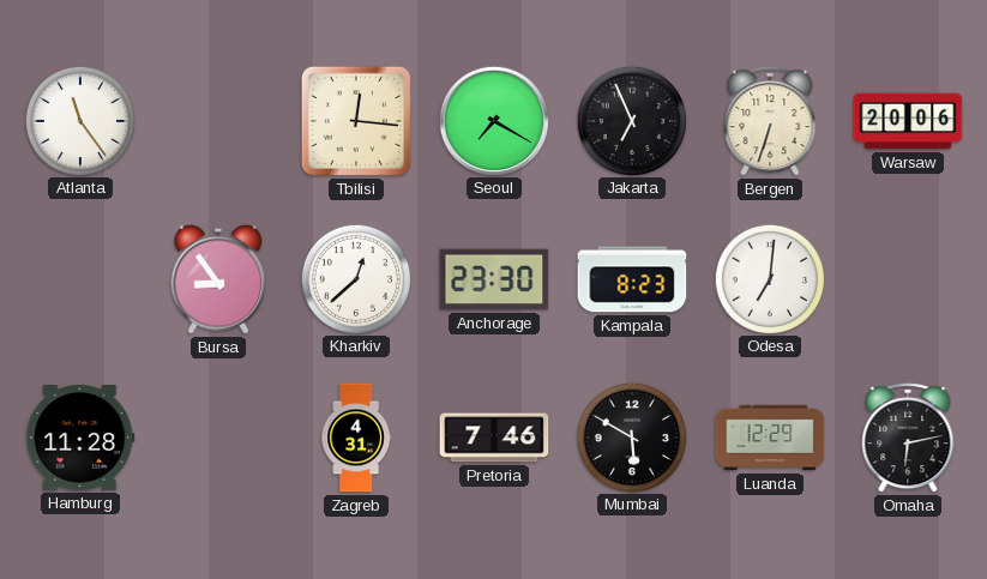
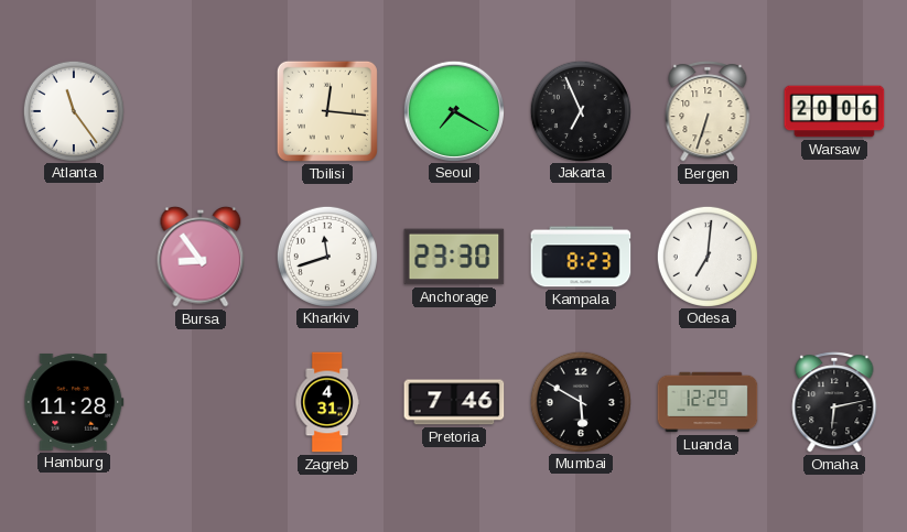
Kharkiv: 12:38 -> 11:42
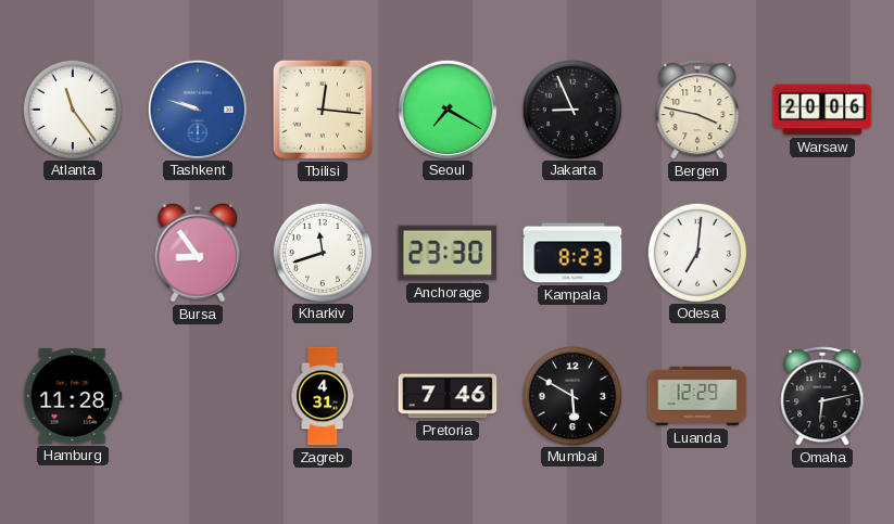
Tashkent: none -> 9:48
Jakarta: 6:56 -> 8:56
Bergen: 6:33 -> 3:47
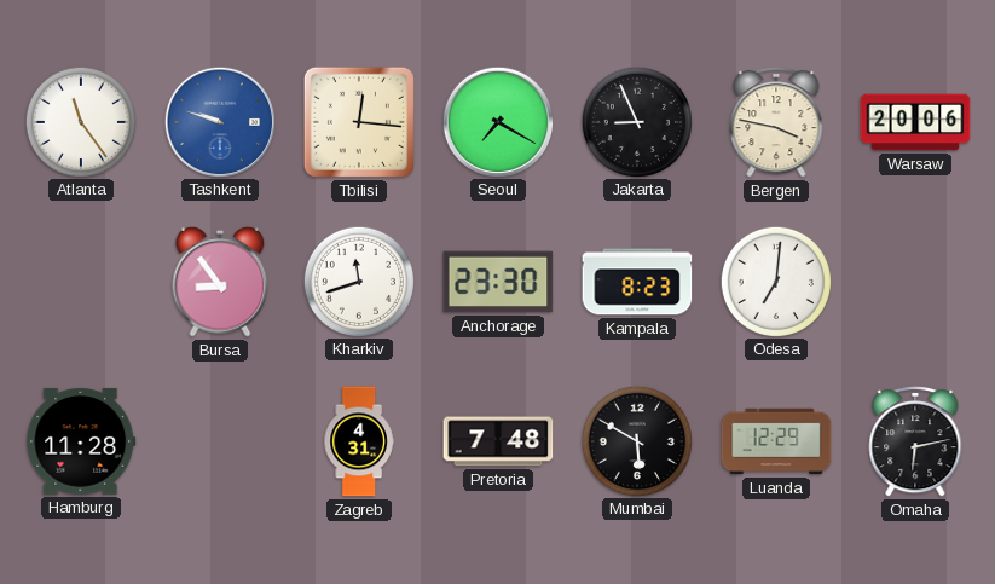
Pretoria: 7:46 -> 7:48
